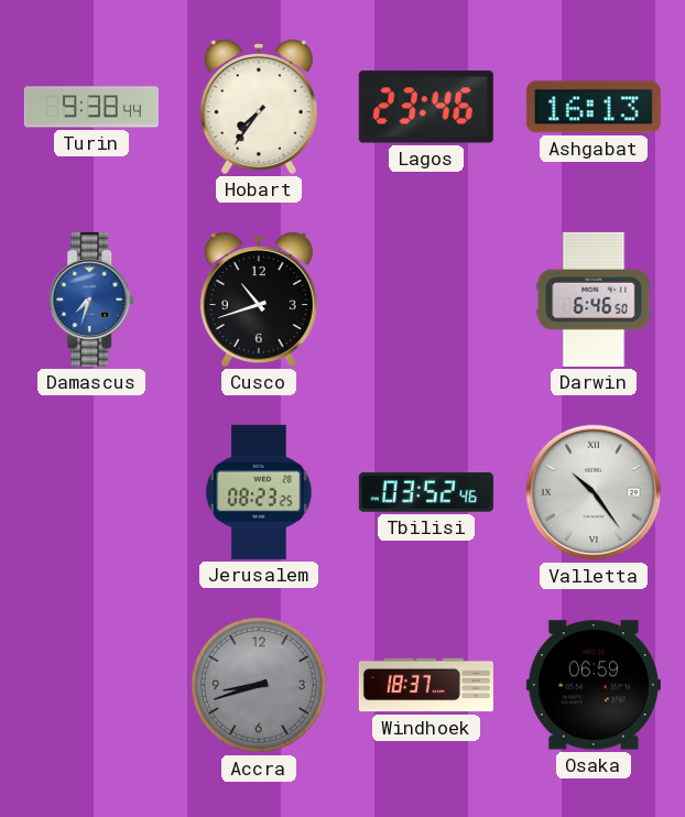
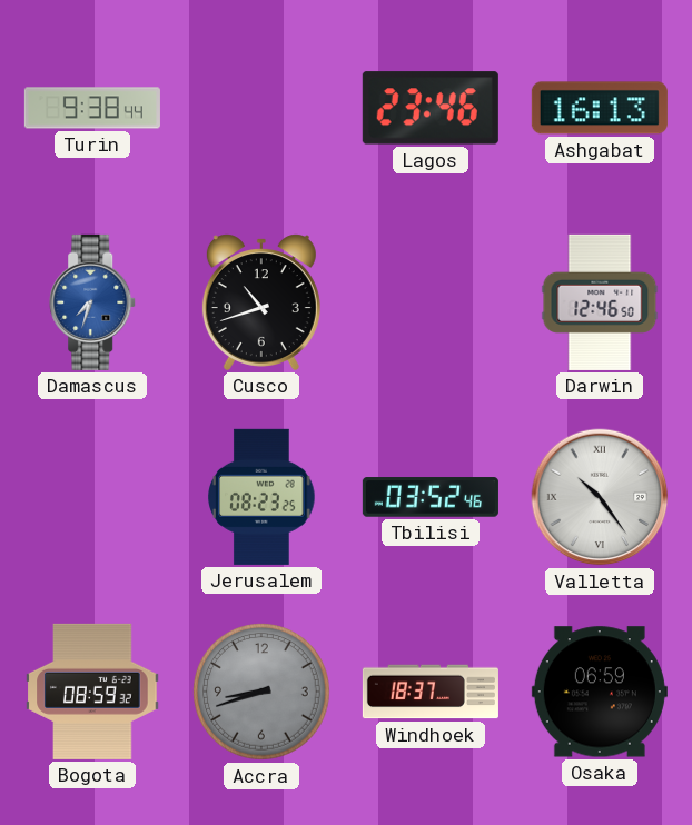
Hobart: 7:36 -> none
Darwin: 6:46 -> 12:46
Bogota: none -> 08:59
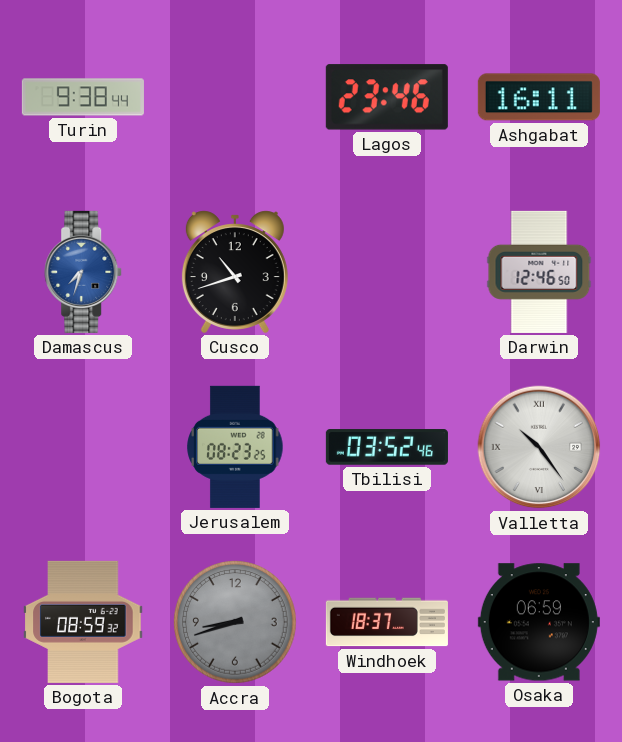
Ashgabat: 16:13 -> 16:11
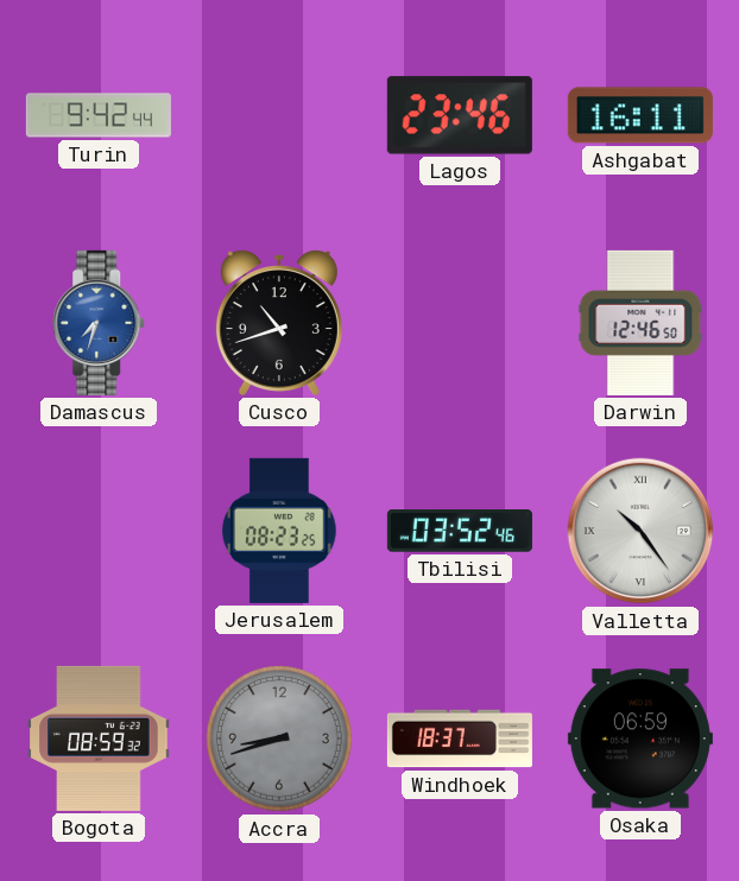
Turin: 9:38 -> 9:42
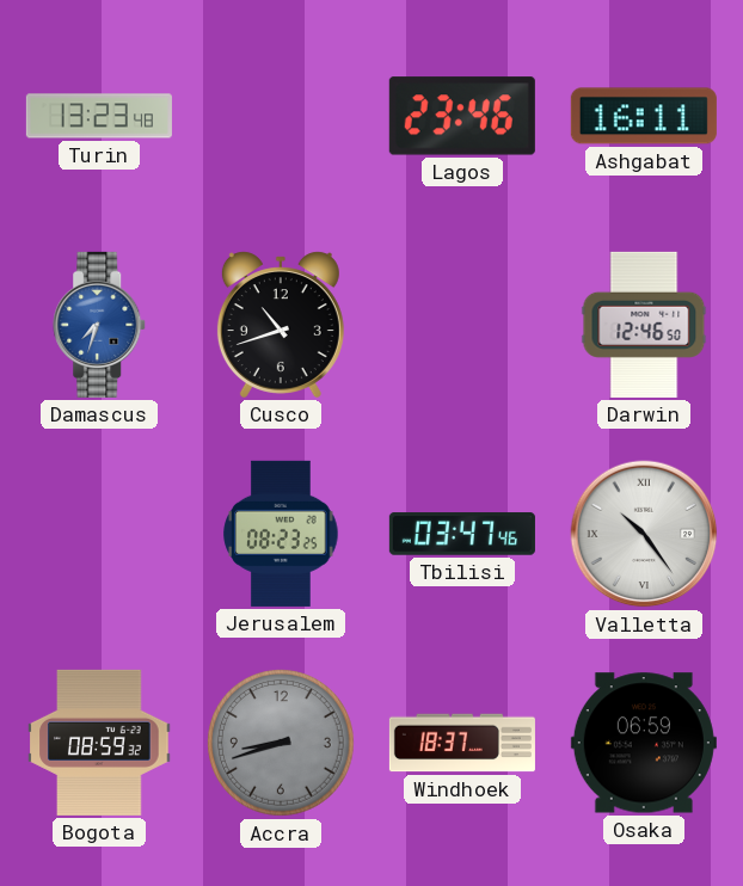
Turin: 9:42 -> 13:23
Tbilisi: 03:52 -> 03:47
